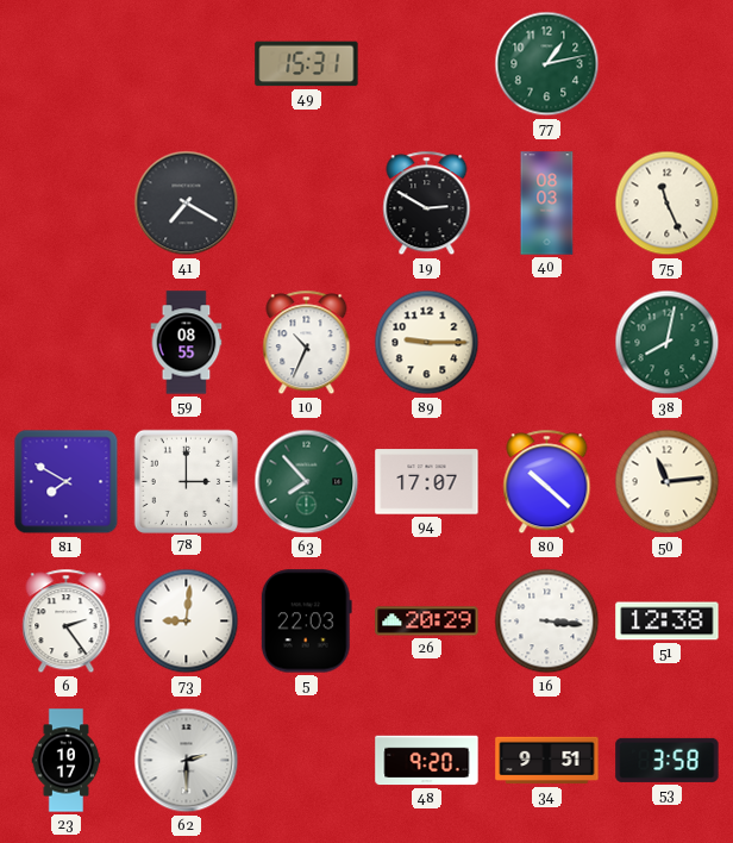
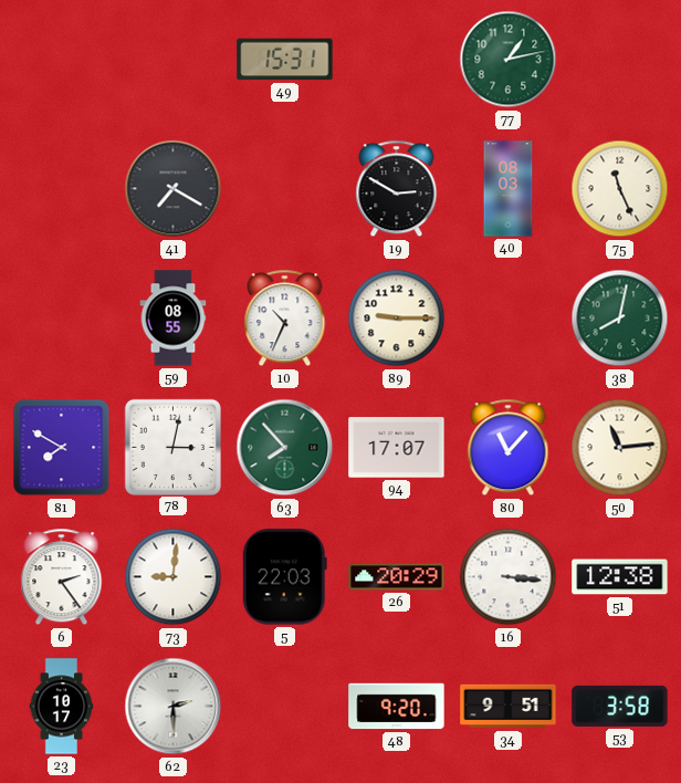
78: 3:00 -> 3:02
80: 10:22 -> 11:07
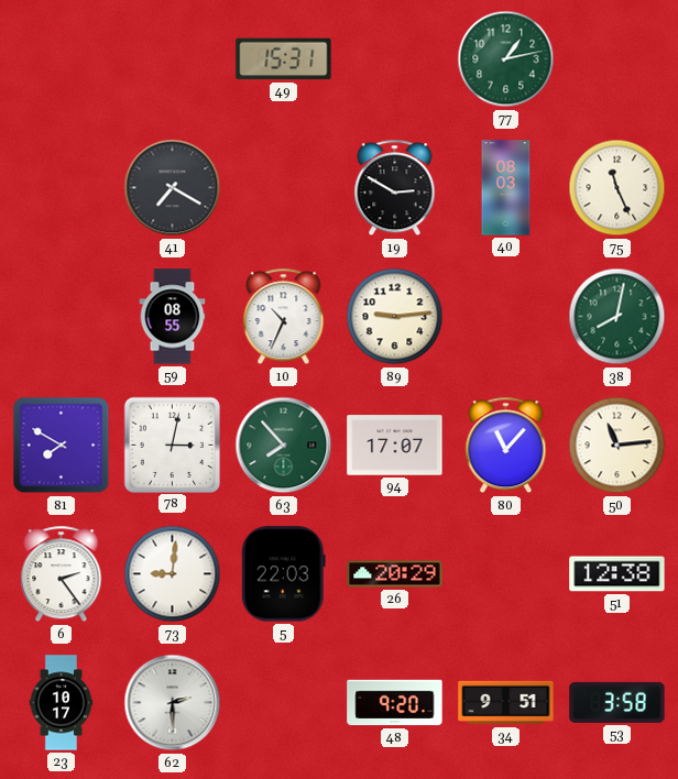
89: 9:15 -> 9:14
16: 3:16 -> none
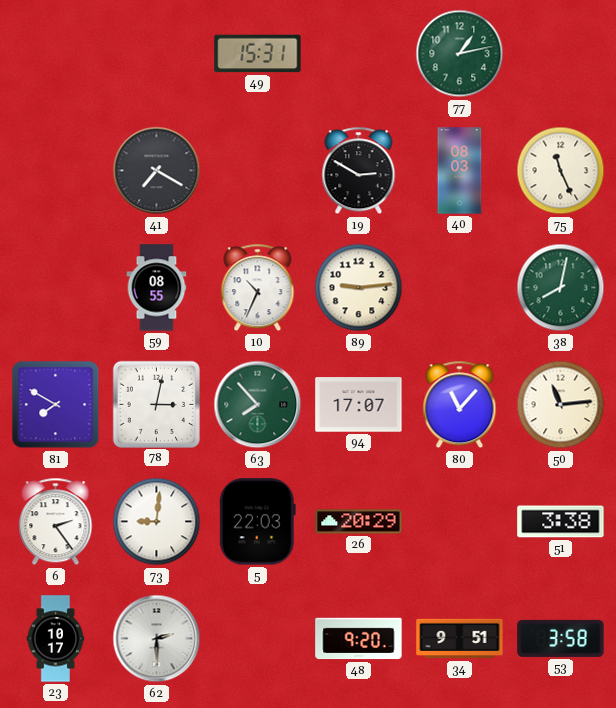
51: 12:38 -> 3:38
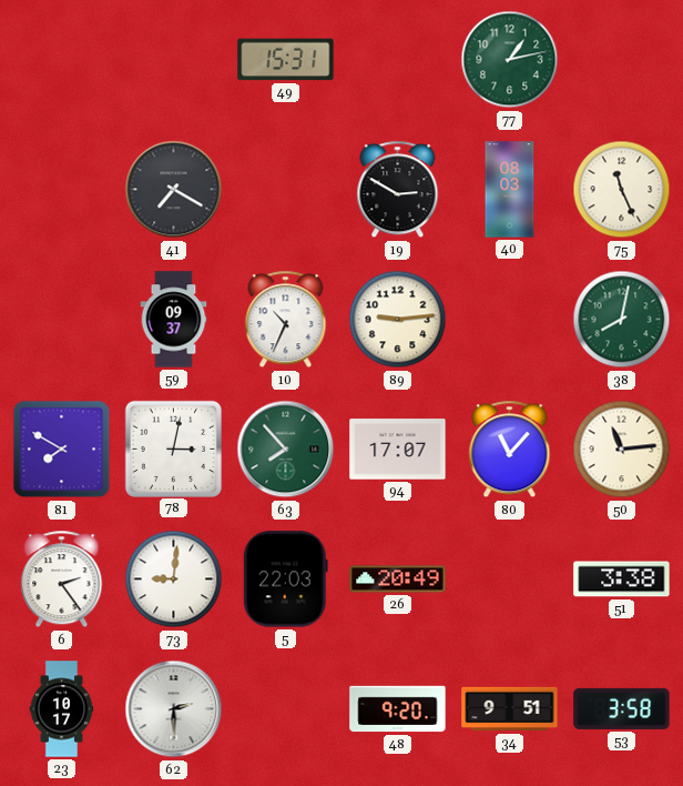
59: 08:55 -> 09:37
26: 20:29 -> 20:49
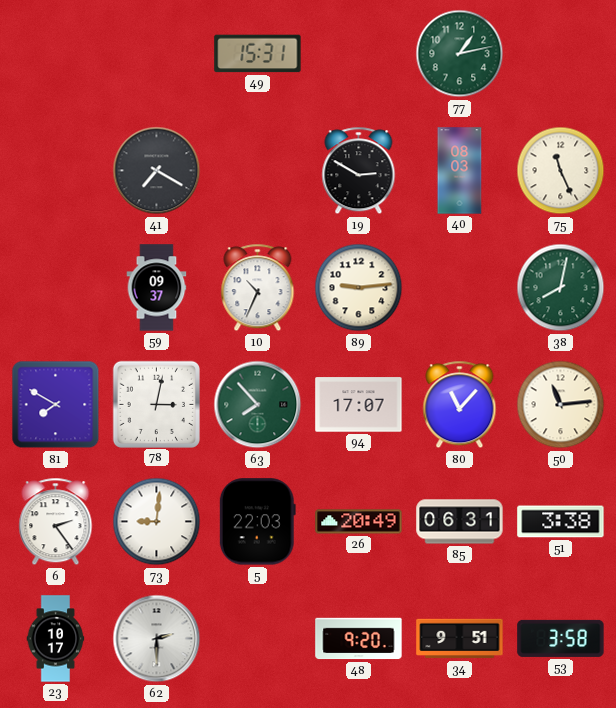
85: none -> 06:31
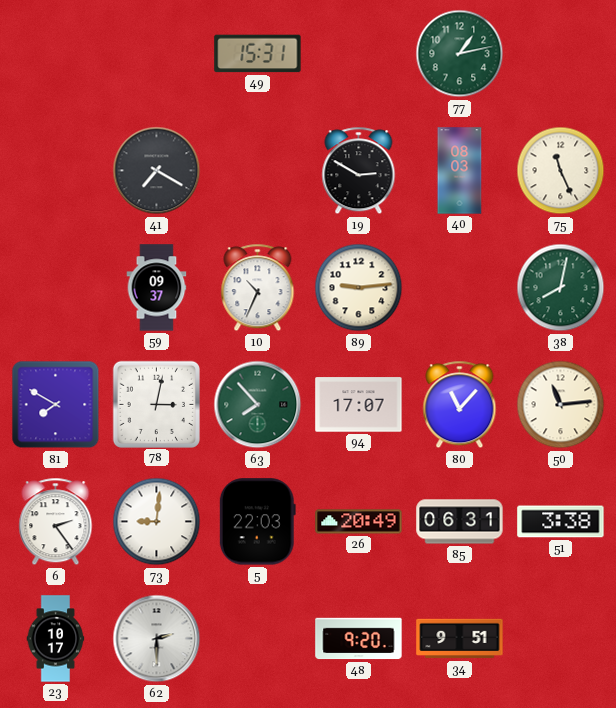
53: 3:58 -> none
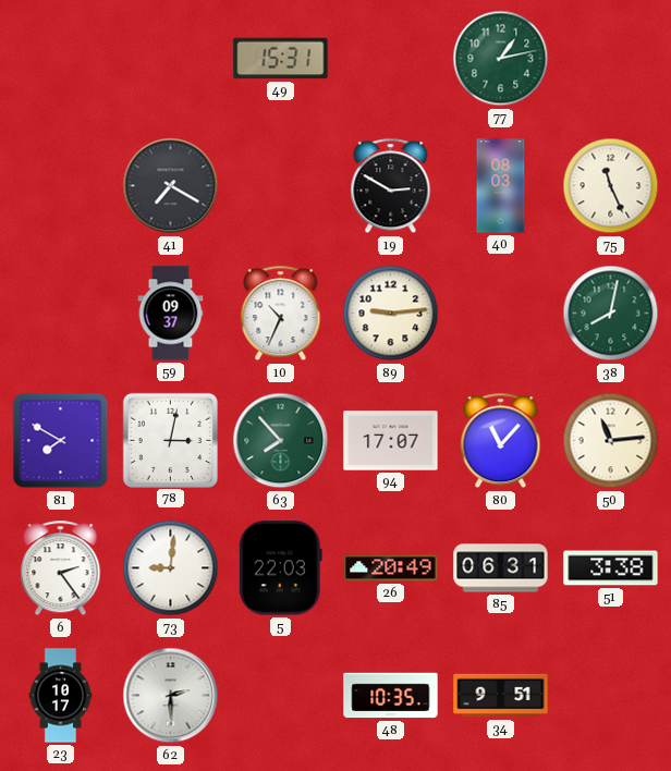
48: 9:20 -> 10:35
